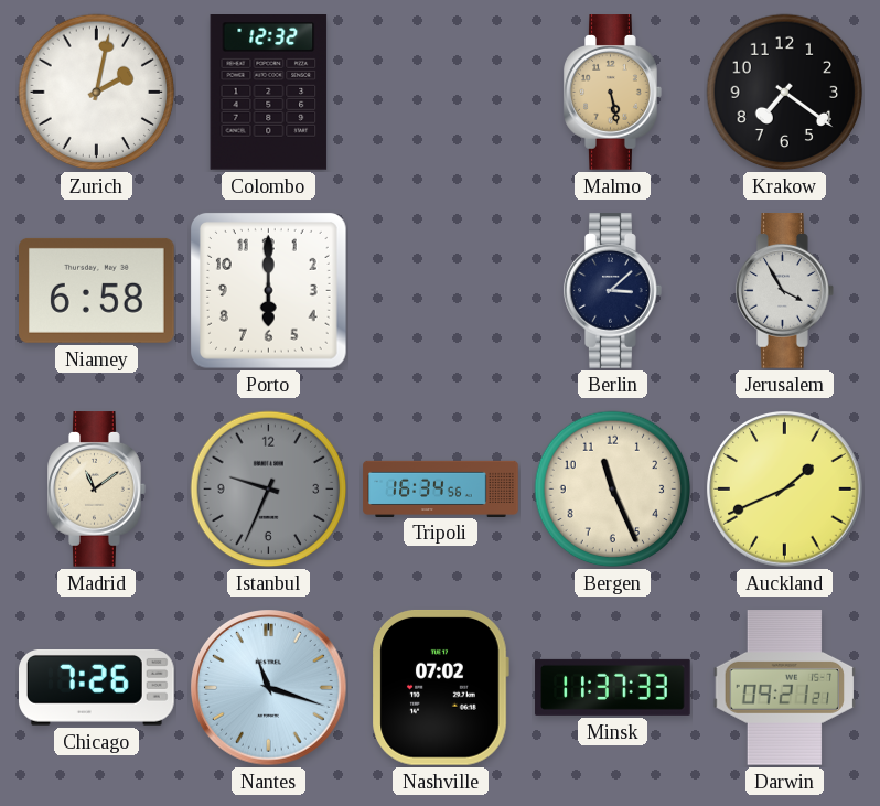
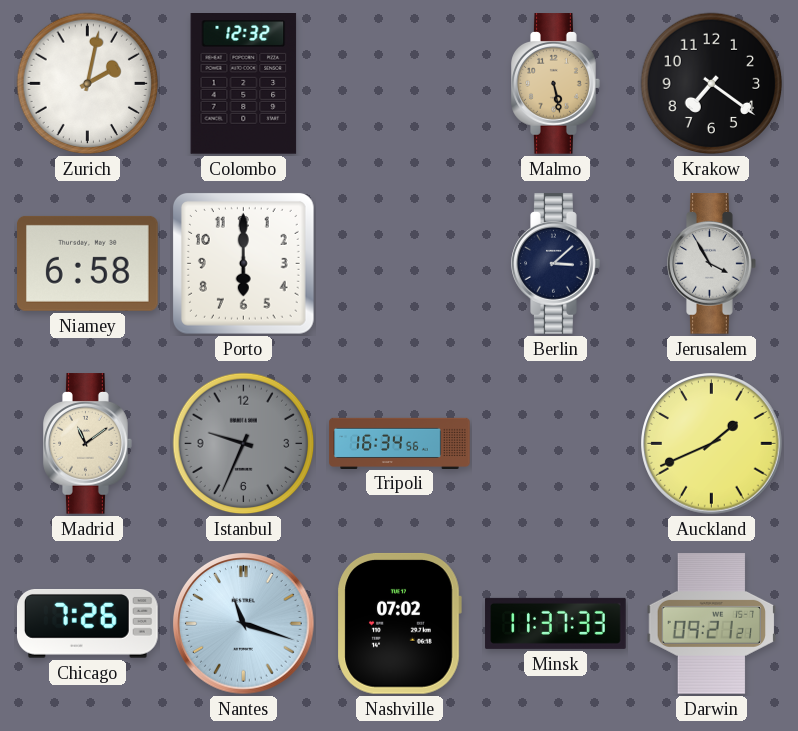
Bergen: 11:26 -> none
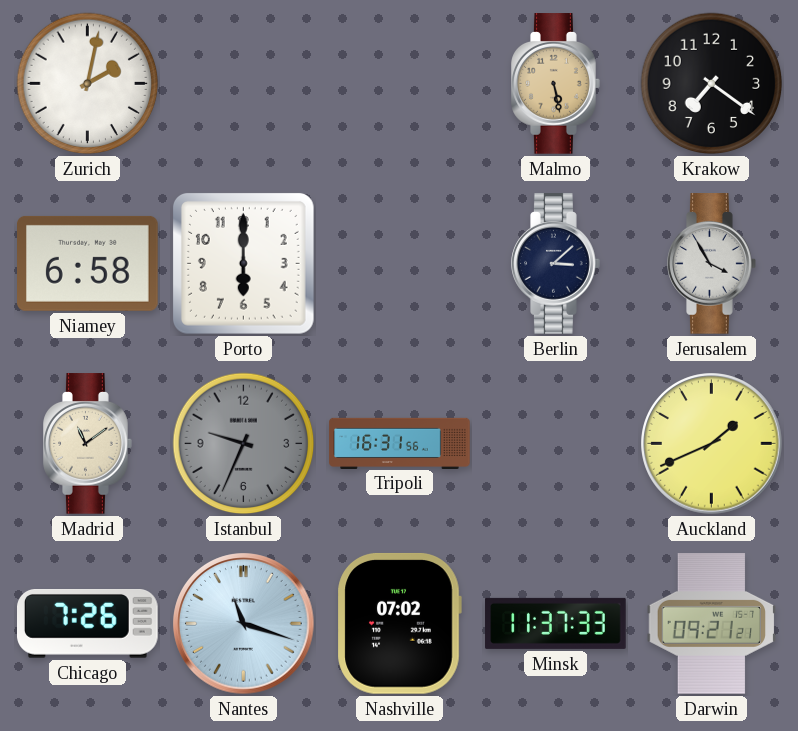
Colombo: 12:32 -> none
Tripoli: 16:34 -> 16:31
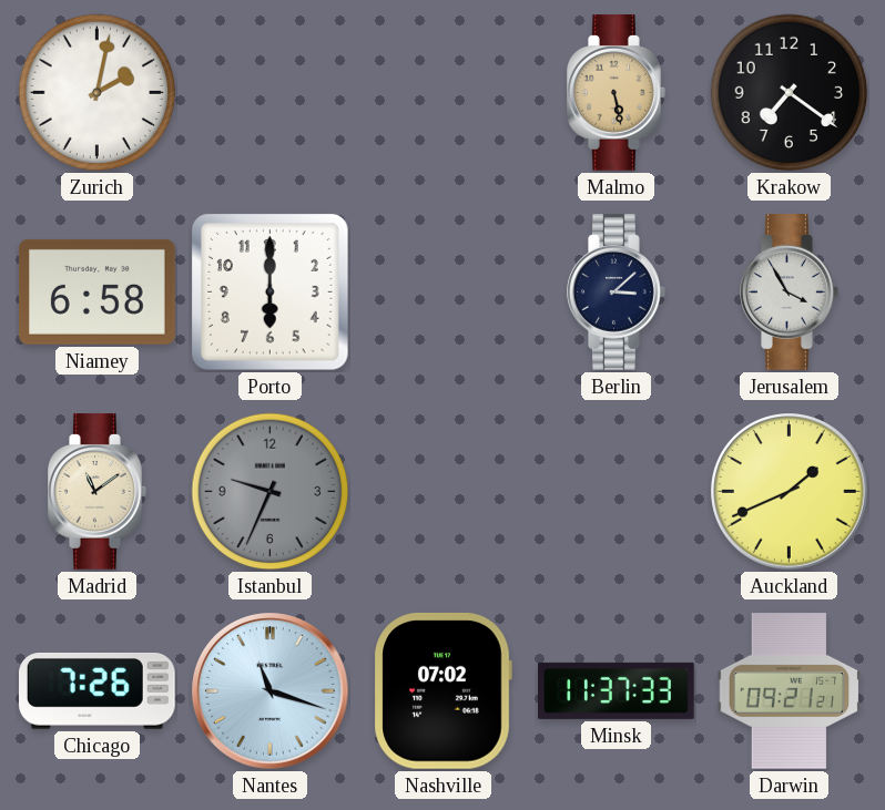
Tripoli: 16:31 -> none
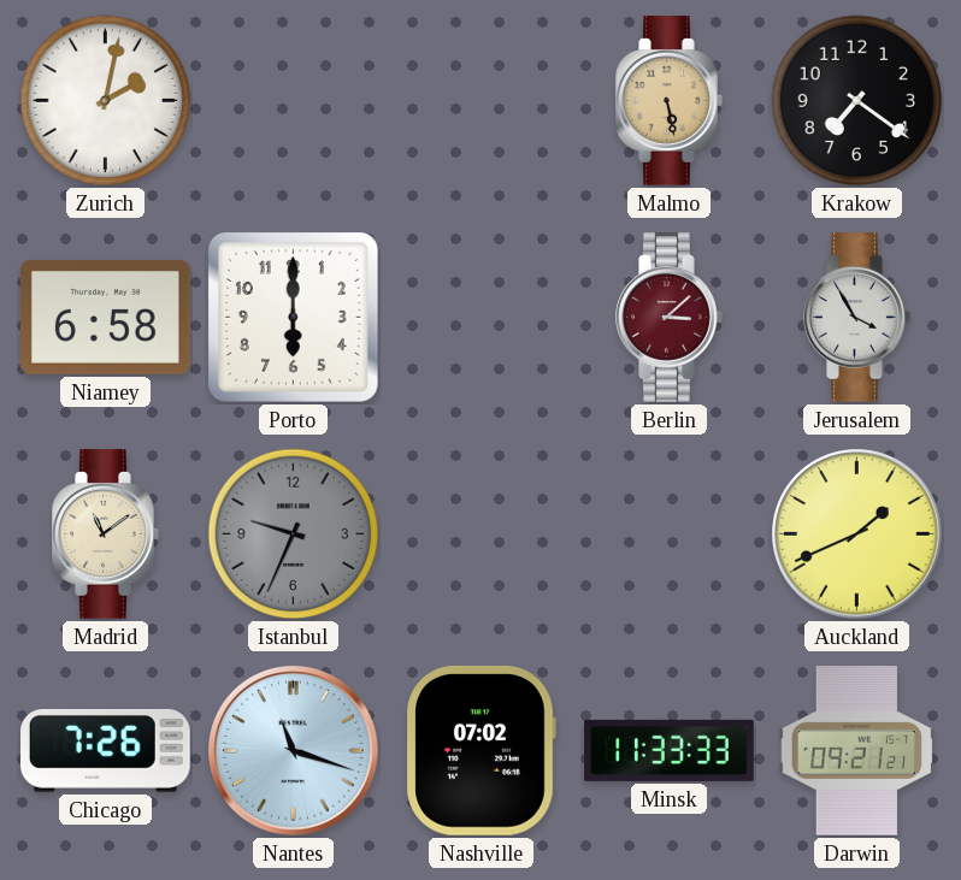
Berlin dial: navy -> burgundy
Minsk: 11:37 -> 11:33
